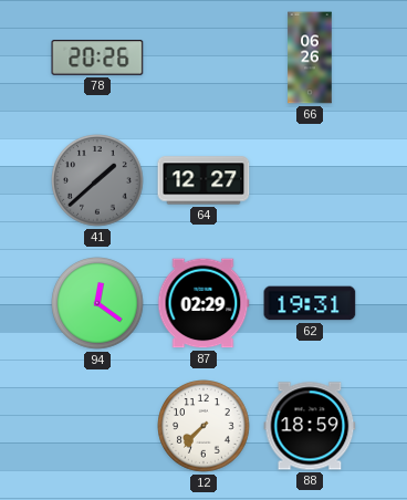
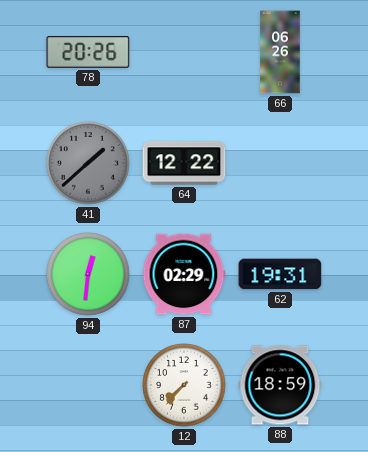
64: 12:27 -> 12:22
94: 12:21 -> 12:31
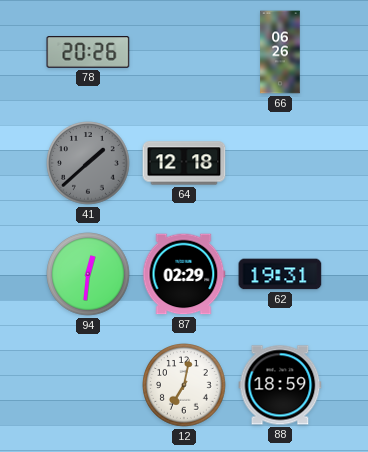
64: 12:22 -> 12:18
12: 7:37 -> 7:02
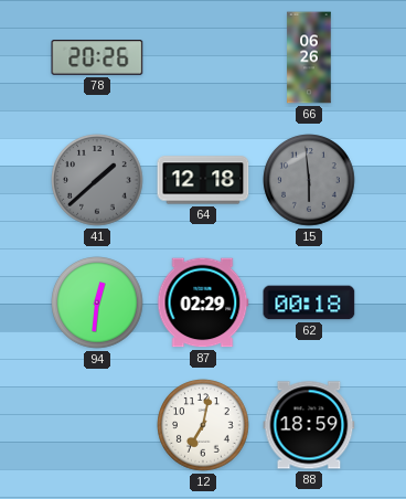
15: none -> 5:59
62: 19:31 -> 00:18
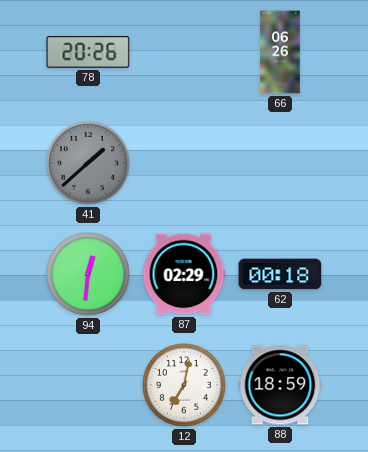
64: 12:18 -> none
15: 5:59 -> none
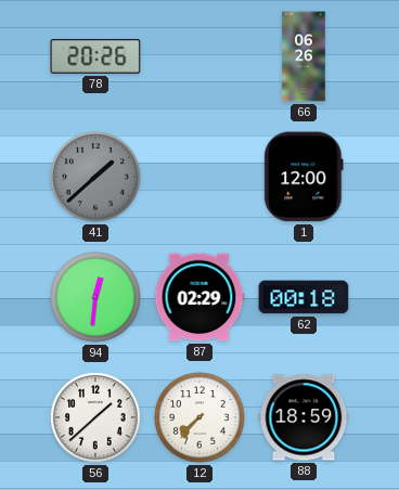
1: none -> 12:00
56: none -> 1:38
12: 7:02 -> 7:37
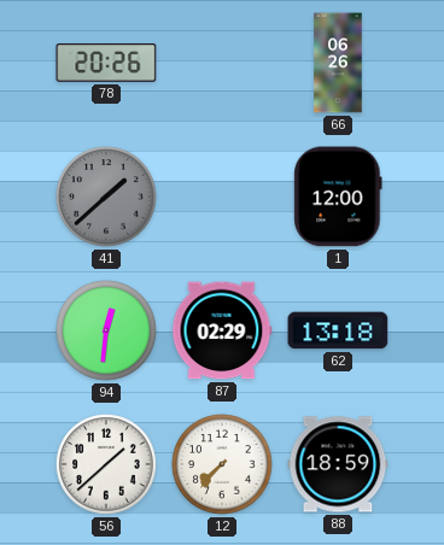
62: 00:18 -> 13:18
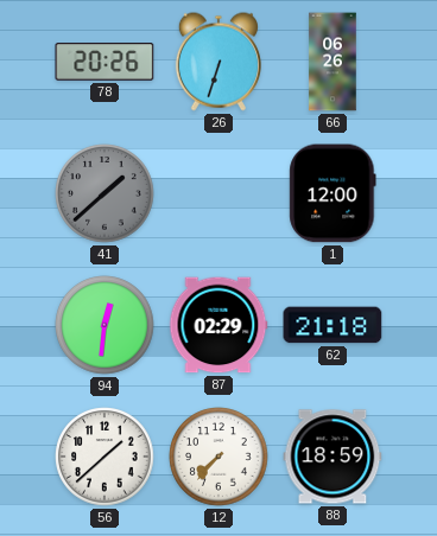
26: none -> 6:33
62: 13:18 -> 21:18
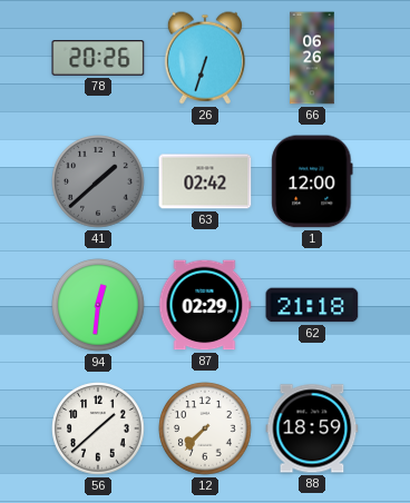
63: none -> 02:42
